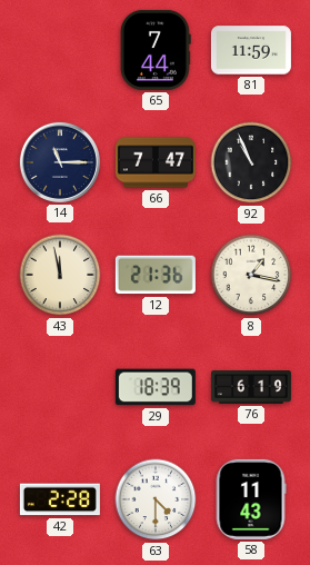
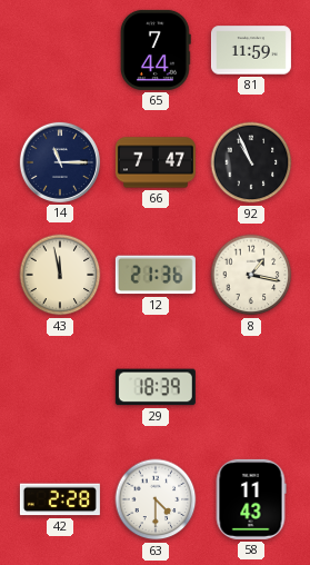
76: 6:19 -> none
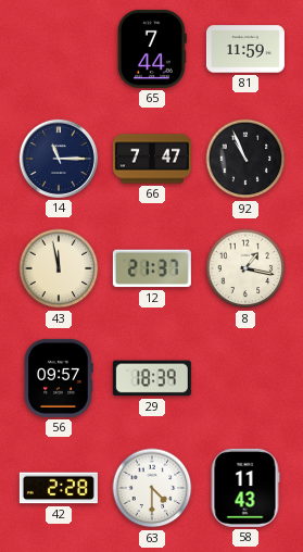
12: 21:36 -> 21:37
56: none -> 09:57
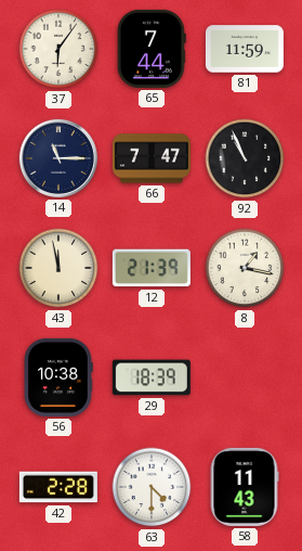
37: none -> 6:06
12: 21:37 -> 21:39
56: 09:57 -> 10:38
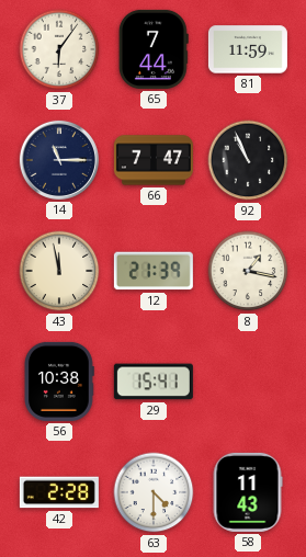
29: 18:39 -> 15:41
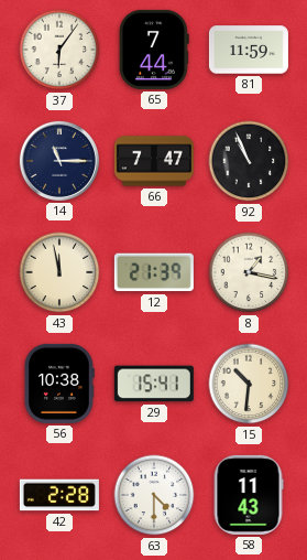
15: none -> 10:31
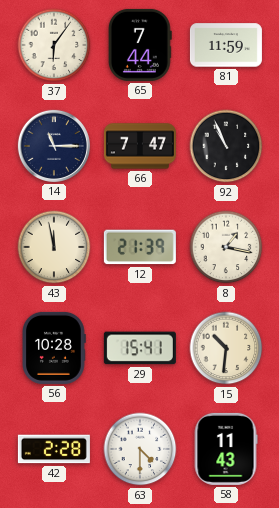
56: 10:38 -> 10:28
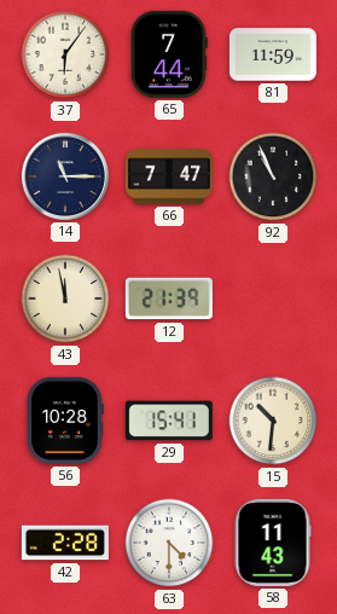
8: 1:17 -> none
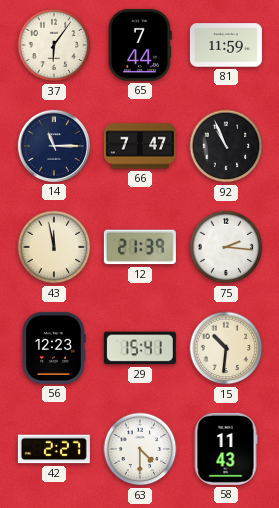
75: none -> 2:16
56: 10:28 -> 12:23
42: 2:28 -> 2:27
